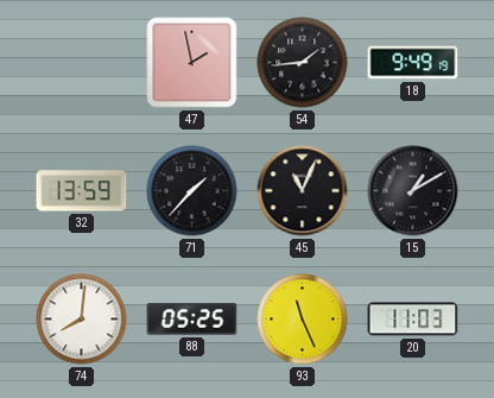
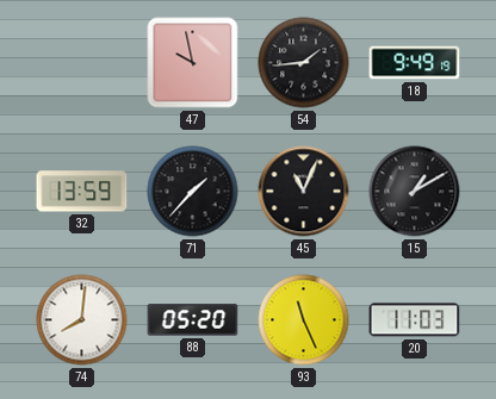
47: 1:58 -> 9:58
88: 05:25 -> 05:20
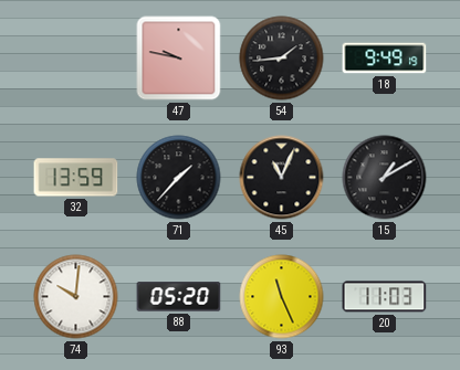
47: 9:58 -> 9:47
74: 8:01 -> 10:01
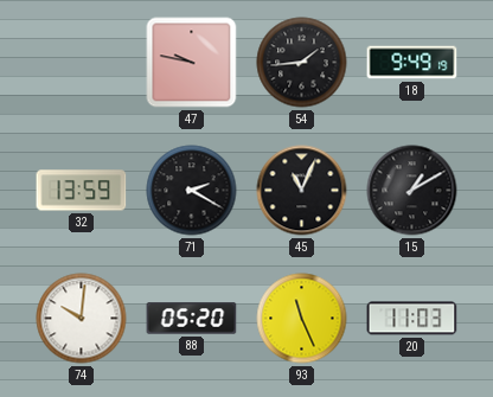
71: 1:37 -> 2:20
